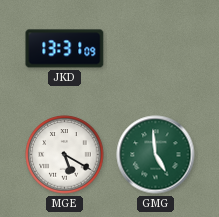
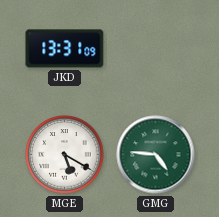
GMG: 4:59 -> 4:46
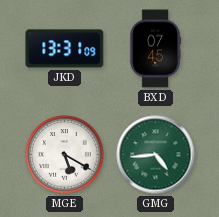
BXD: none -> 07:45
GMG: 4:46 -> 4:44
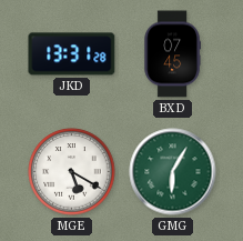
JKD: 13:31:09 -> 13:31:28
GMG: 4:44 -> 6:05
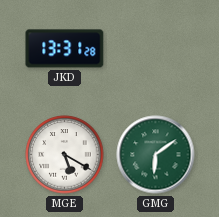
BXD: 07:45 -> none
GMG: 6:05 -> 6:09
